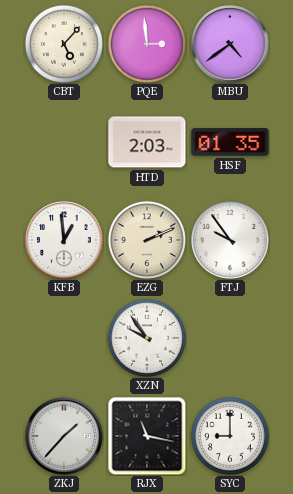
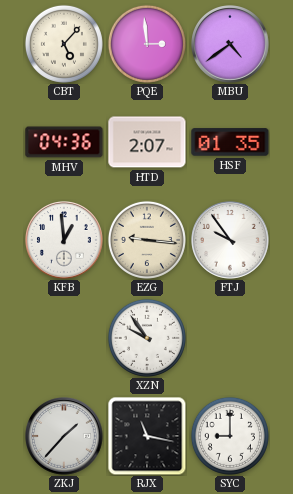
MHV: none -> 04:36
HTD: 2:03 -> 2:07
EZG: 2:11 -> 9:16
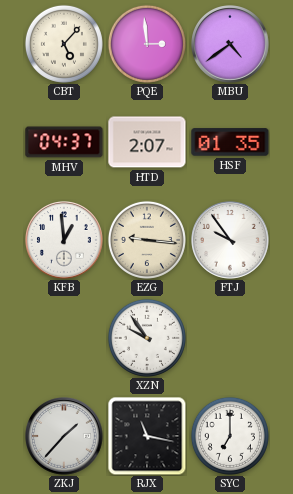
MHV: 04:36 -> 04:37
SYC: 9:00 -> 7:00
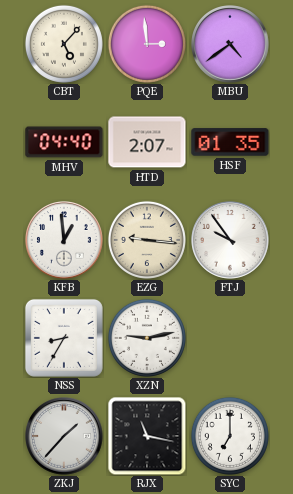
MHV: 04:37 -> 04:40
NSS: none -> 8:35
XZN: 9:54 -> 9:13
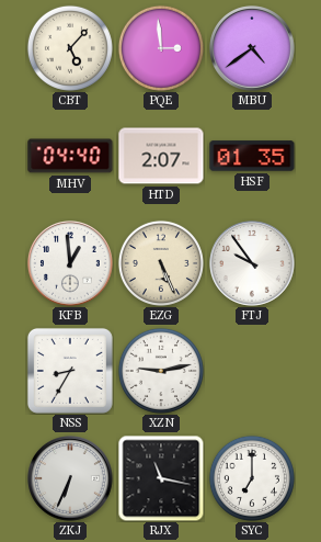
EZG: 9:16 -> 5:26
ZKJ: 1:37 -> 6:34
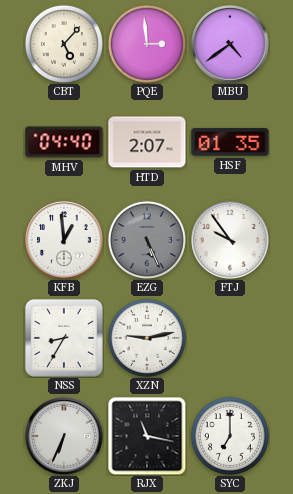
EZG dial: cream -> grey
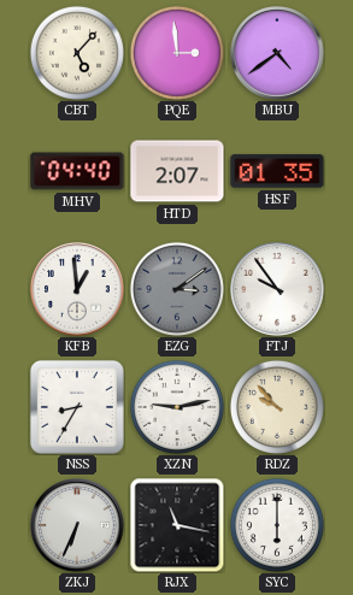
EZG: 5:26 -> 3:09
RDZ: none -> 9:53
SYC: 7:00 -> 6:00
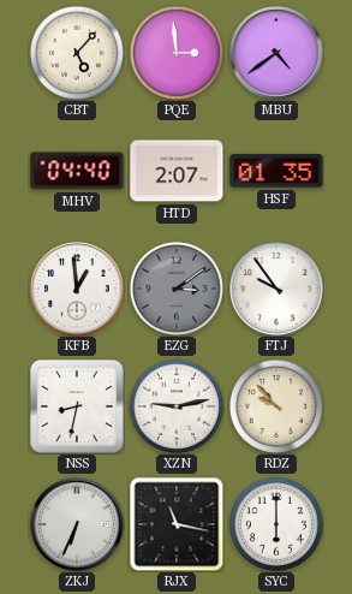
NSS: 8:35 -> 8:32
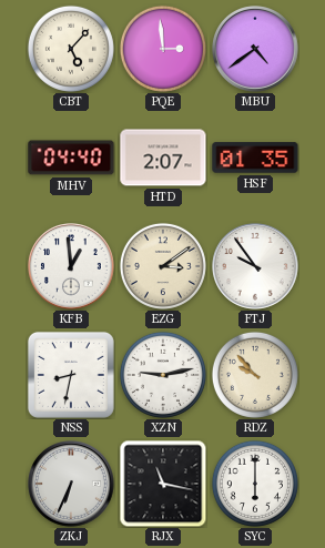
EZG dial: grey -> cream
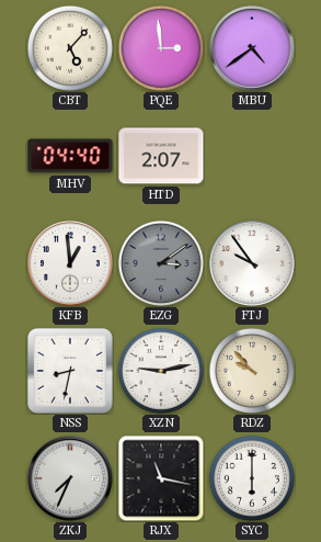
HSF: 01:35 -> none
EZG dial: cream -> grey
ZKJ: 6:34 -> 7:34
